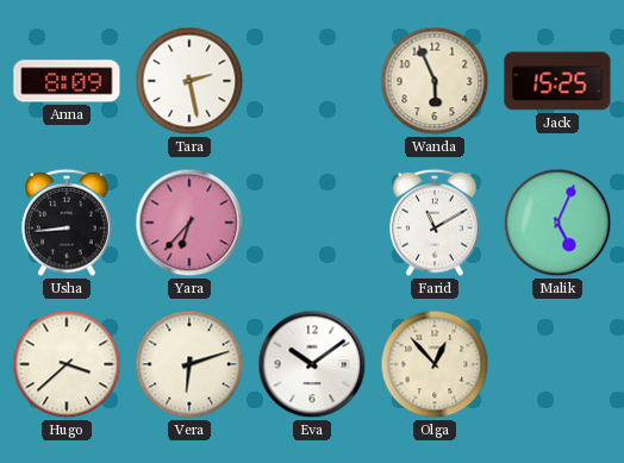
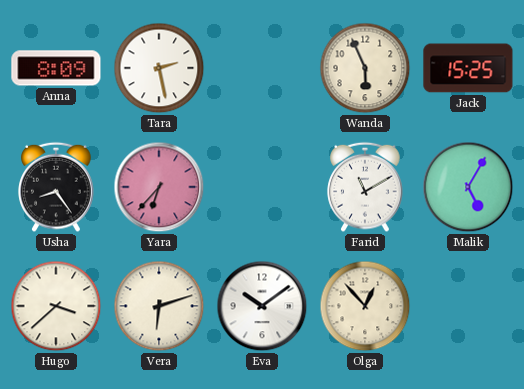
Usha: 8:44 -> 8:24
Malik: 5:04 -> 5:05
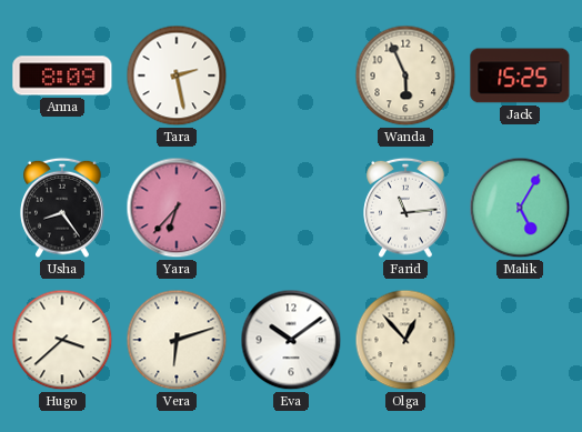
Farid: 11:10 -> 11:14
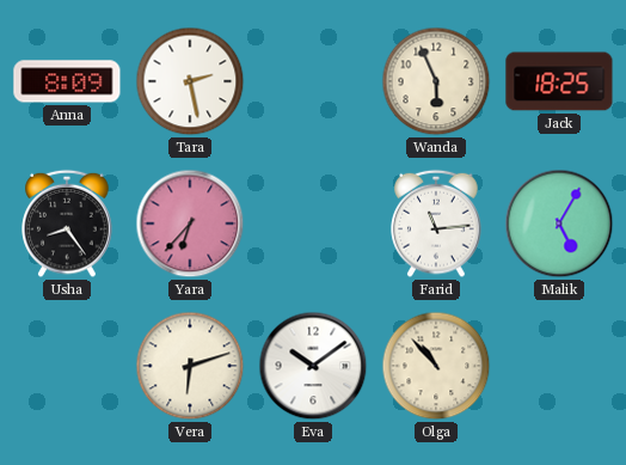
Jack: 15:25 -> 18:25
Hugo: 3:38 -> none
Olga: 12:53 -> 10:53
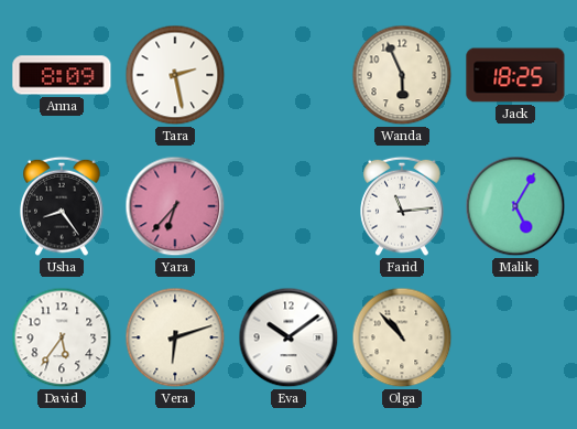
David: none -> 5:36
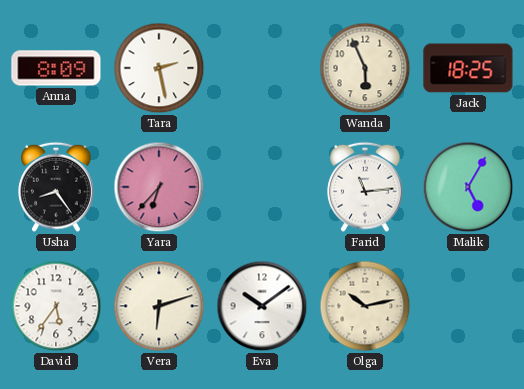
Olga: 10:53 -> 10:13
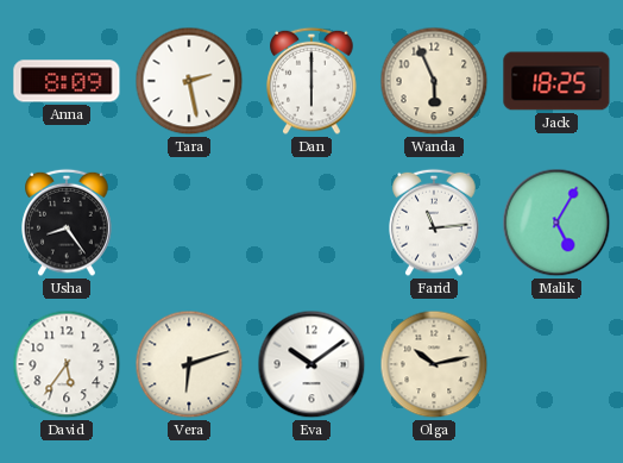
Dan: none -> 6:00
Yara: 6:37 -> none
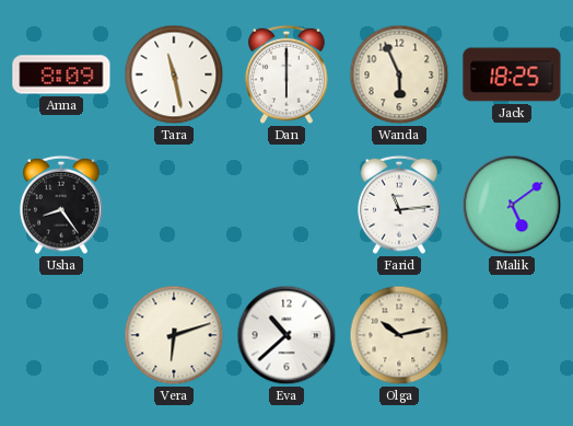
Tara: 2:28 -> 11:28
Malik: 5:05 -> 5:09
David: 5:36 -> none
Eva: 10:09 -> 10:38
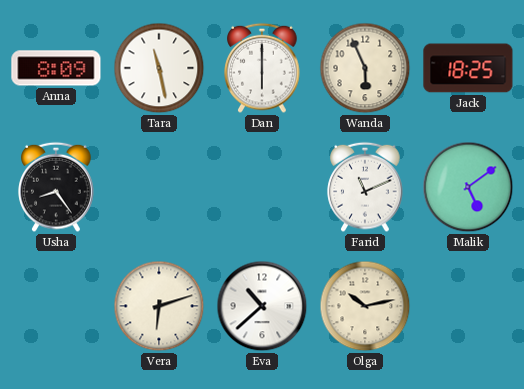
Farid: 11:14 -> 11:11
